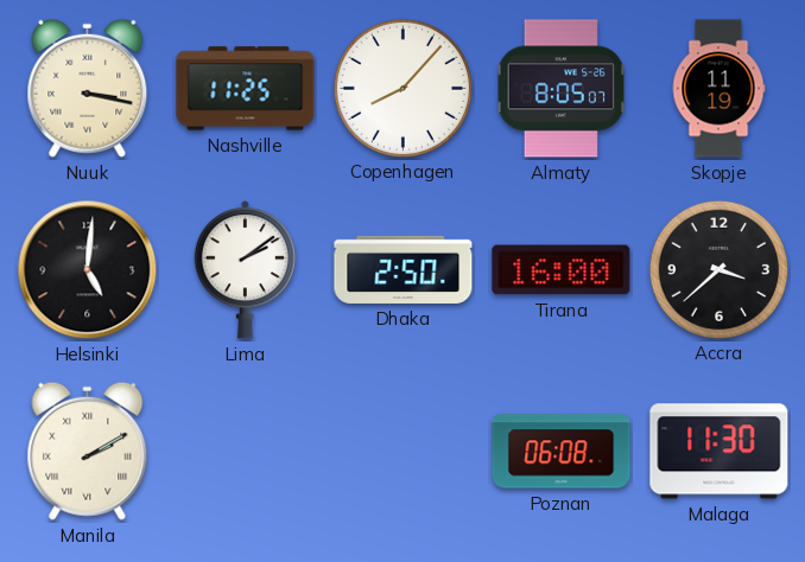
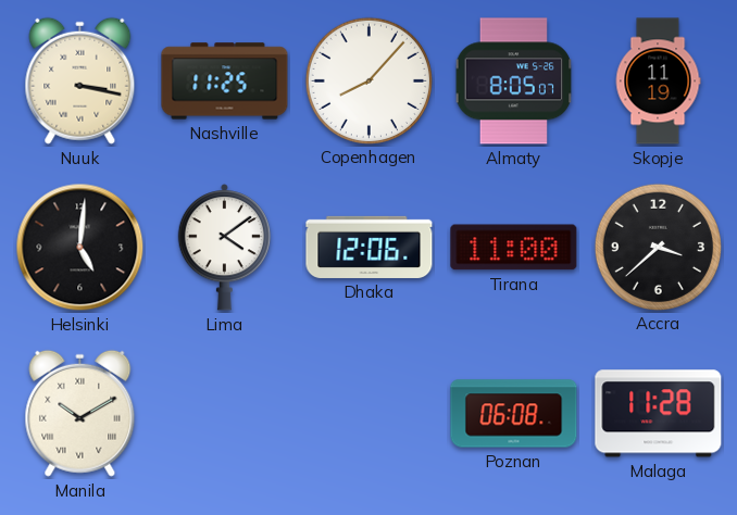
Lima: 2:09 -> 4:09
Dhaka: 2:50 -> 12:06
Tirana: 16:00 -> 11:00
Manila: 2:10 -> 10:10
Malaga: 11:30 -> 11:28
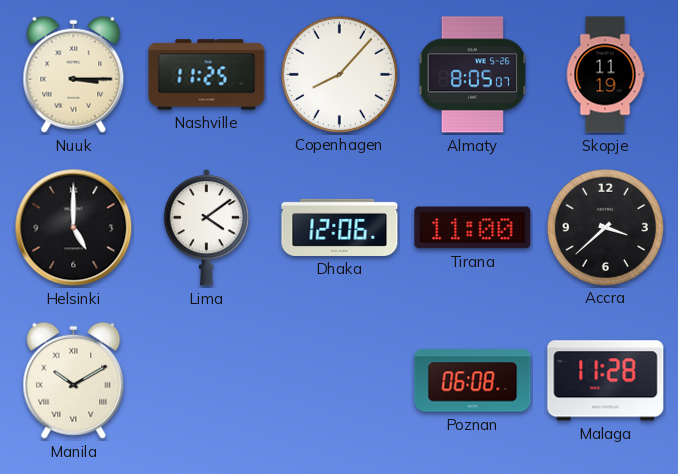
Nuuk: 3:17 -> 3:15
Helsinki: 5:01 -> 5:00
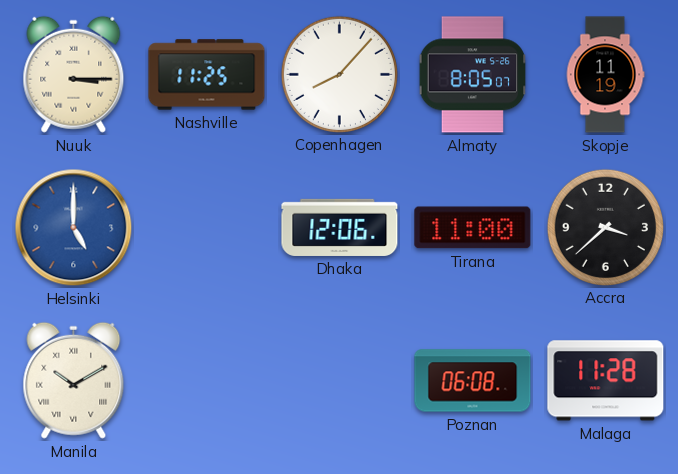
Helsinki dial: black -> blue
Lima: 4:09 -> none
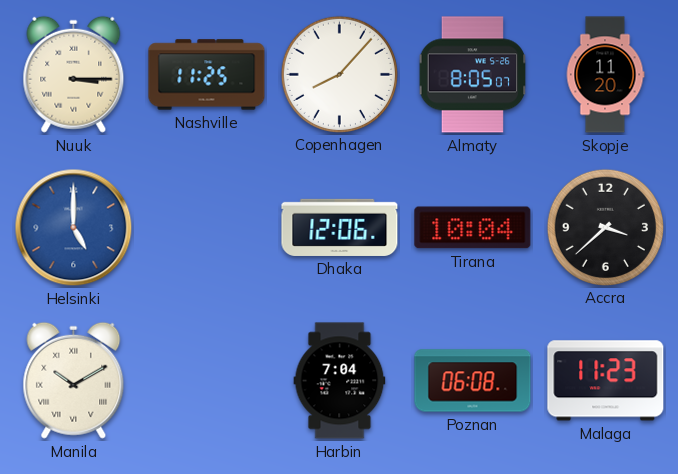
Skopje: 11:19 -> 11:20
Tirana: 11:00 -> 10:04
Harbin: none -> 7:04
Malaga: 11:28 -> 11:23
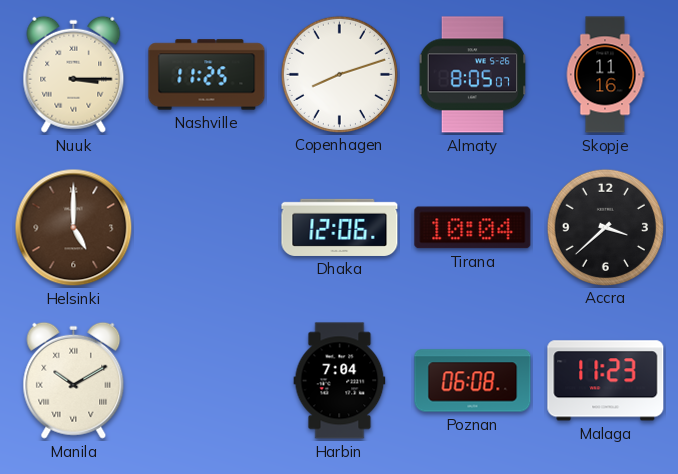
Copenhagen: 8:07 -> 8:12
Skopje: 11:20 -> 11:16
Helsinki dial: blue -> brown
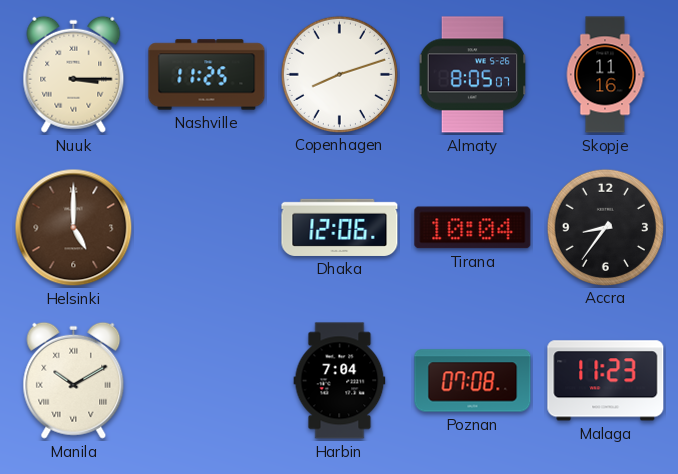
Accra: 3:38 -> 8:36
Poznan: 06:08 -> 07:08
